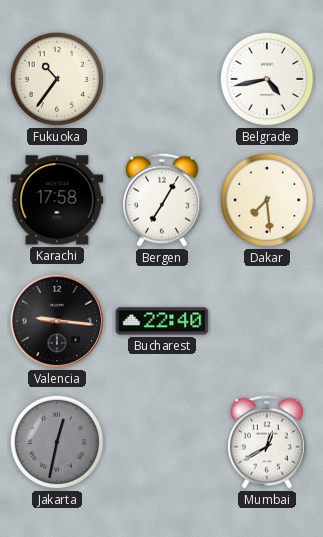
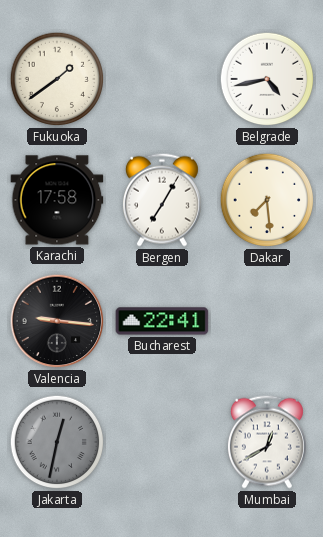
Fukuoka: 10:36 -> 1:39
Bucharest: 22:40 -> 22:41
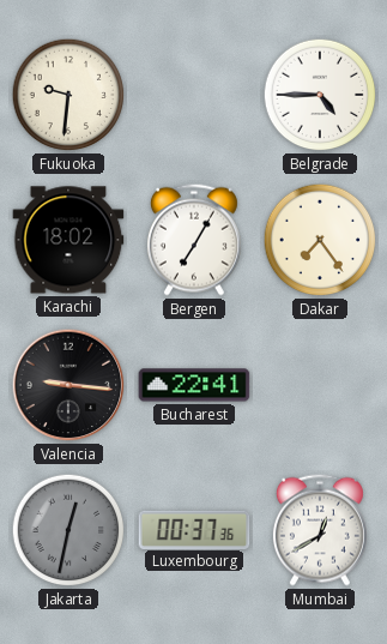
Fukuoka: 1:39 -> 9:31
Belgrade: 4:43 -> 4:45
Karachi: 17:58 -> 18:02
Dakar: 7:29 -> 7:24
Luxembourg: none -> 00:37
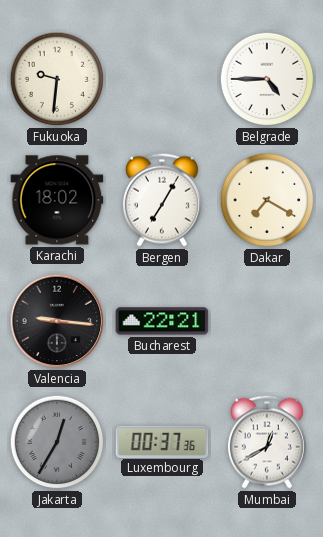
Dakar: 7:24 -> 7:20
Bucharest: 22:41 -> 22:21
Jakarta: 12:32 -> 12:35
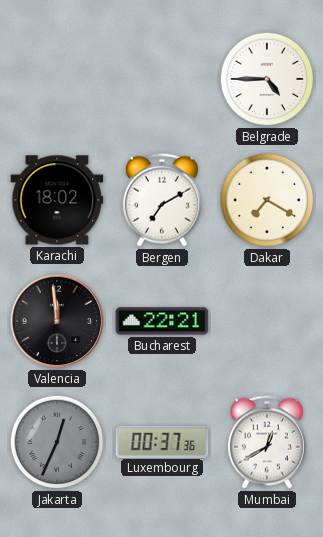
Fukuoka: 9:31 -> none
Bergen: 7:05 -> 7:10
Valencia: 9:16 -> 11:59
Jakarta: 12:35 -> 12:34
